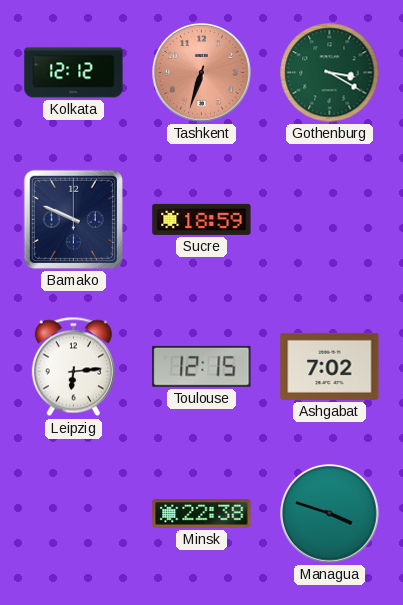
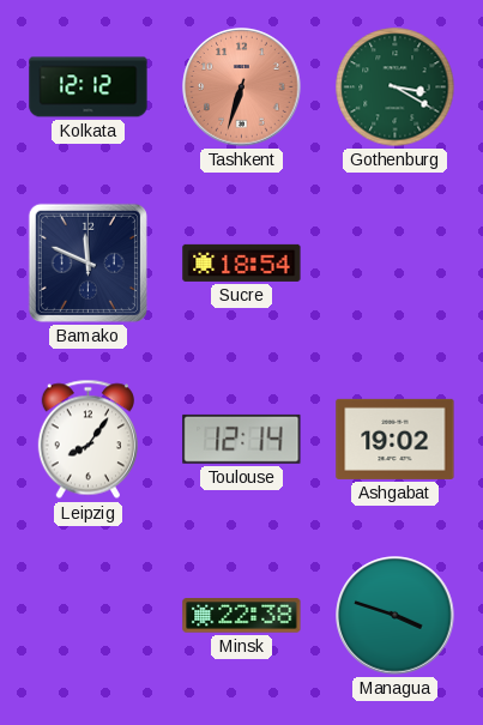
Bamako: 9:49 -> 11:49
Sucre: 18:59 -> 18:54
Leipzig: 6:14 -> 8:06
Toulouse: 12:15 -> 12:14
Ashgabat: 7:02 -> 19:02
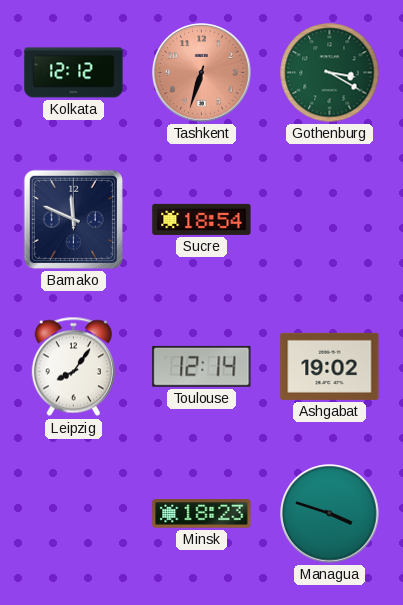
Minsk: 22:38 -> 18:23
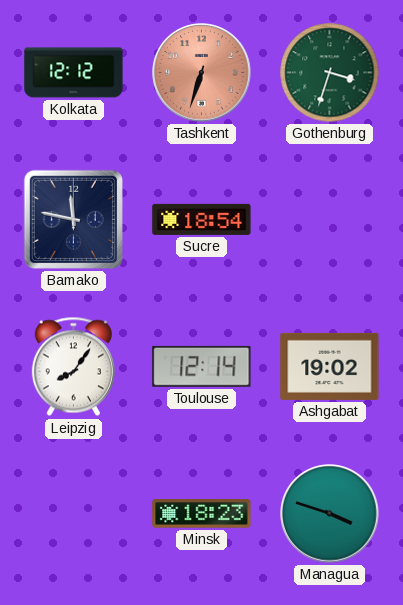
Gothenburg: 3:20 -> 3:33
Bamako: 11:49 -> 11:47
